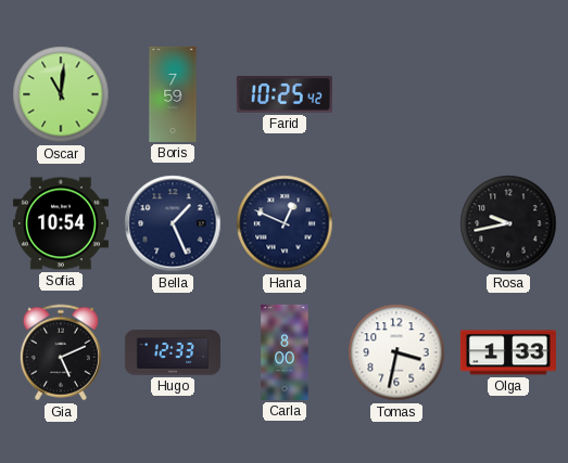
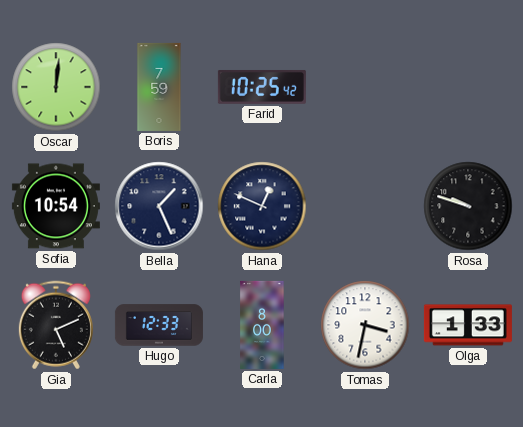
Oscar: 11:01 -> 12:01
Rosa: 9:43 -> 9:48
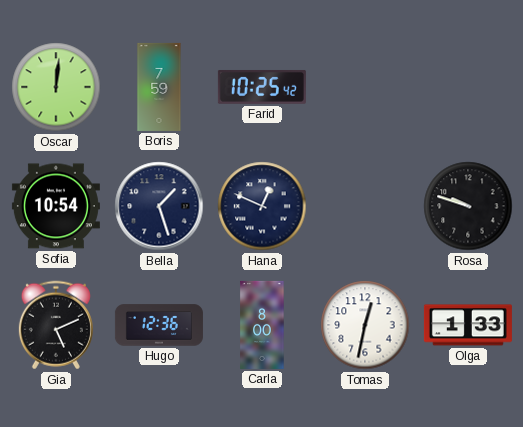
Bella: 1:26 -> 1:27
Hugo: 12:33 -> 12:36
Tomas: 3:32 -> 12:32
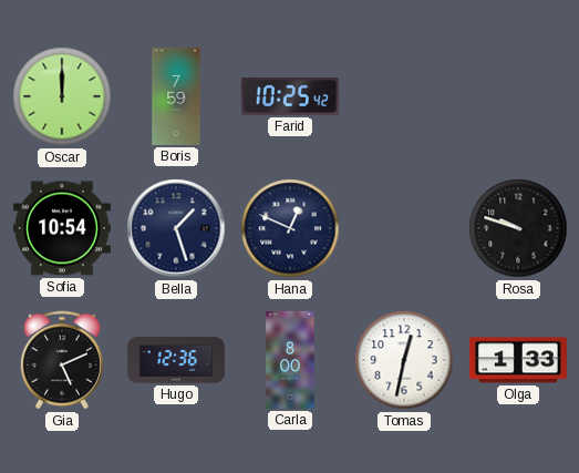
Oscar: 12:01 -> 12:00
